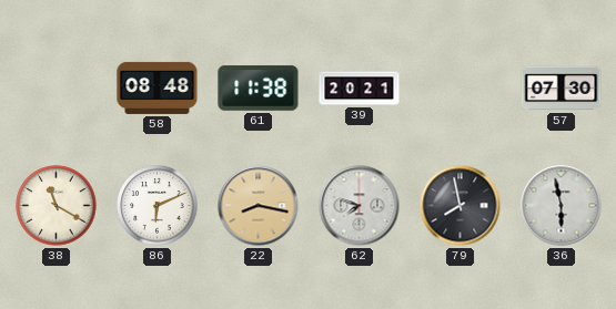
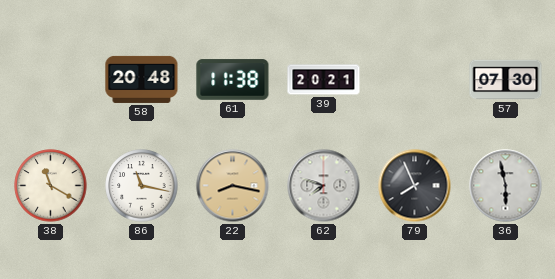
58: 08:48 -> 20:48
86: 6:11 -> 11:17
79: 7:58 -> 7:56
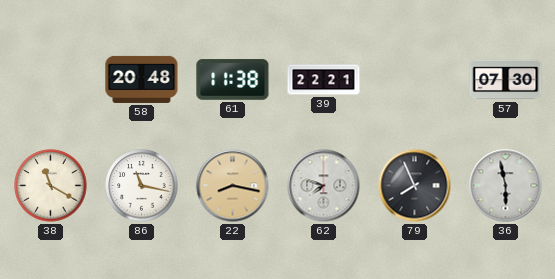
39: 20:21 -> 22:21
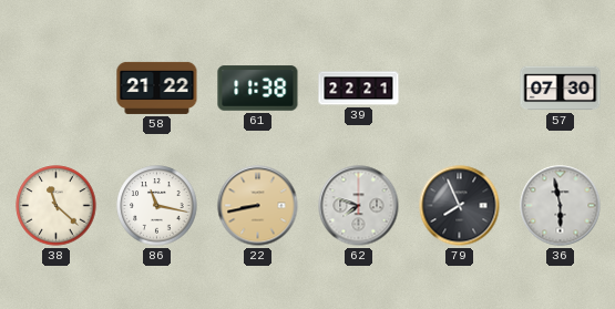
58: 20:48 -> 21:22
38: 11:20 -> 11:22
22: 8:17 -> 8:43
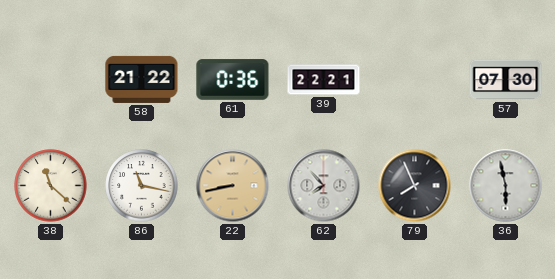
61: 11:38 -> 0:36
62: 7:48 -> 7:53
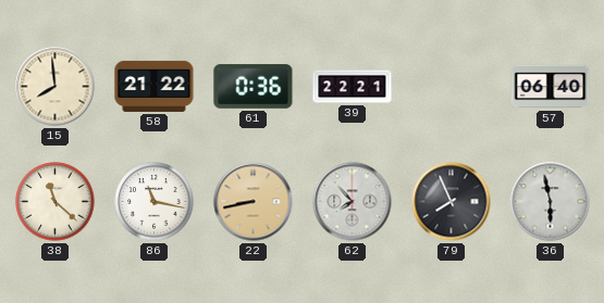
15: none -> 7:59
57: 07:30 -> 06:40
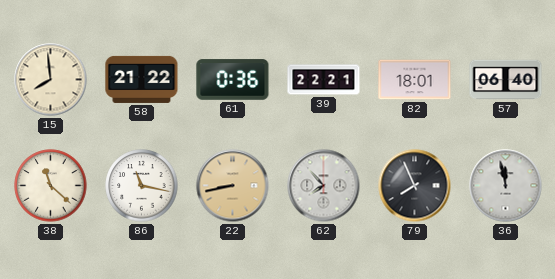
82: none -> 18:01
36: 5:58 -> 11:58
